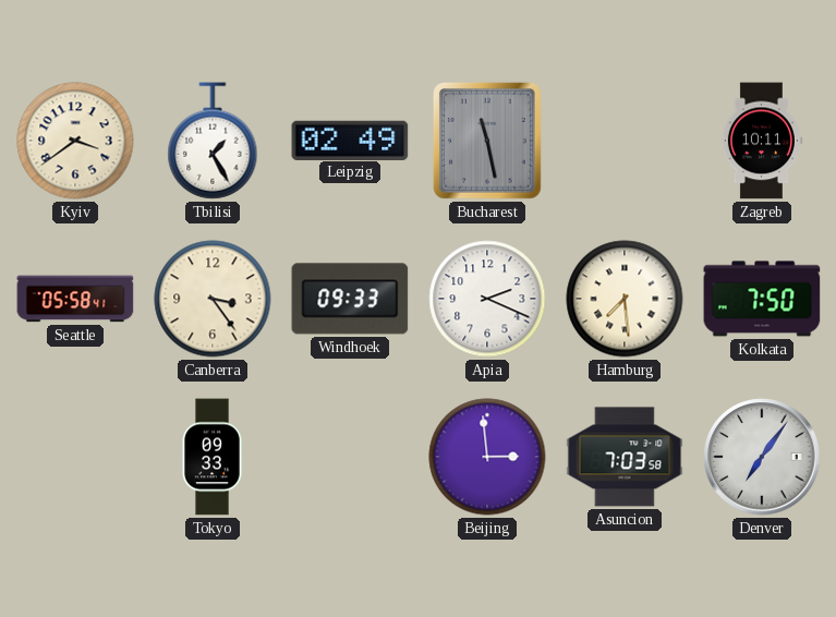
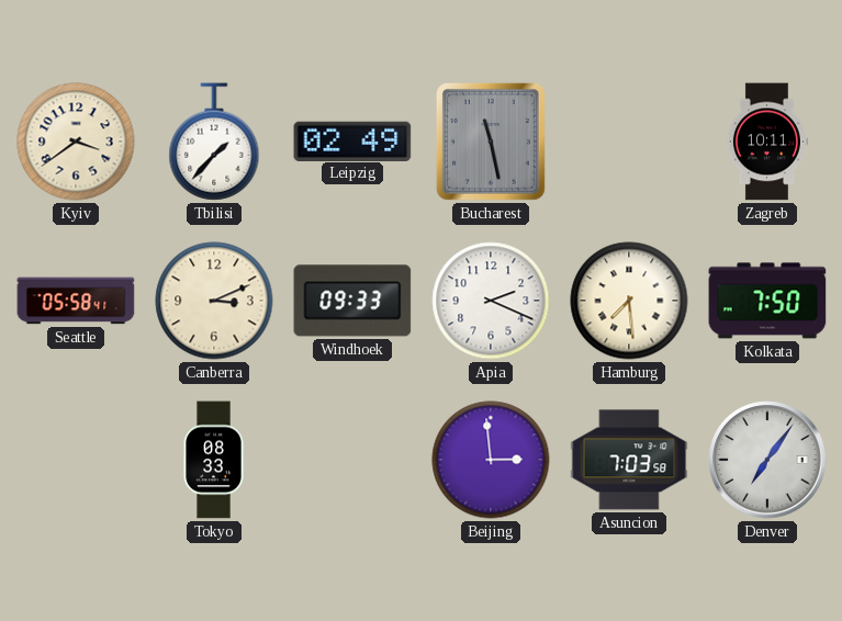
Tbilisi: 1:25 -> 1:37
Canberra: 3:24 -> 3:11
Tokyo: 09:33 -> 08:33
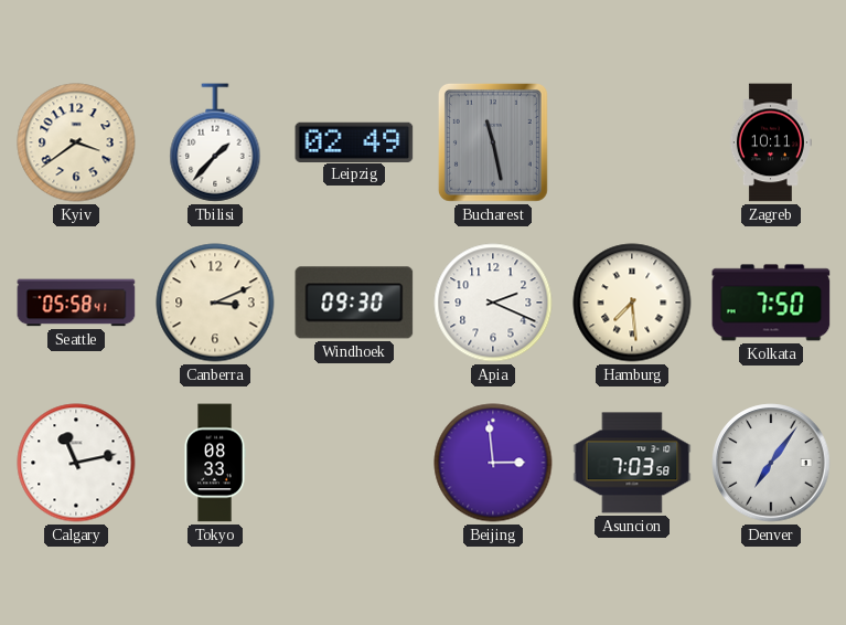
Windhoek: 09:33 -> 09:30
Calgary: none -> 11:13
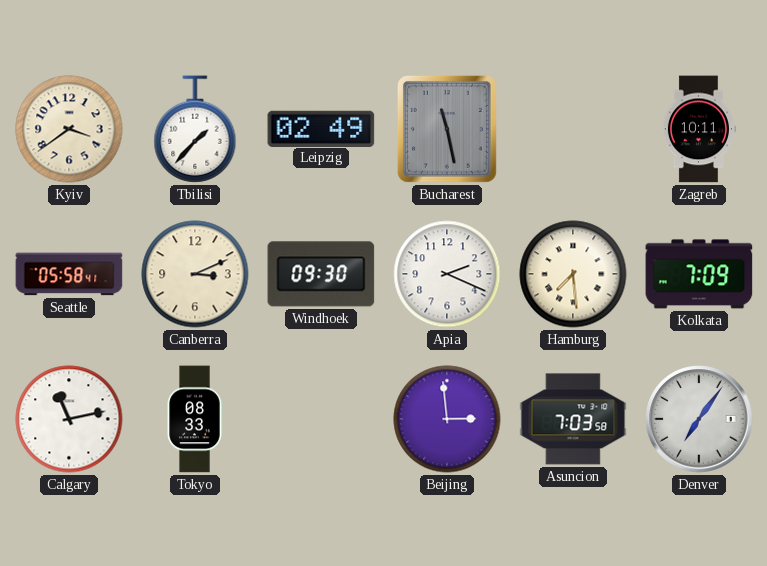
Kolkata: 7:50 -> 7:09
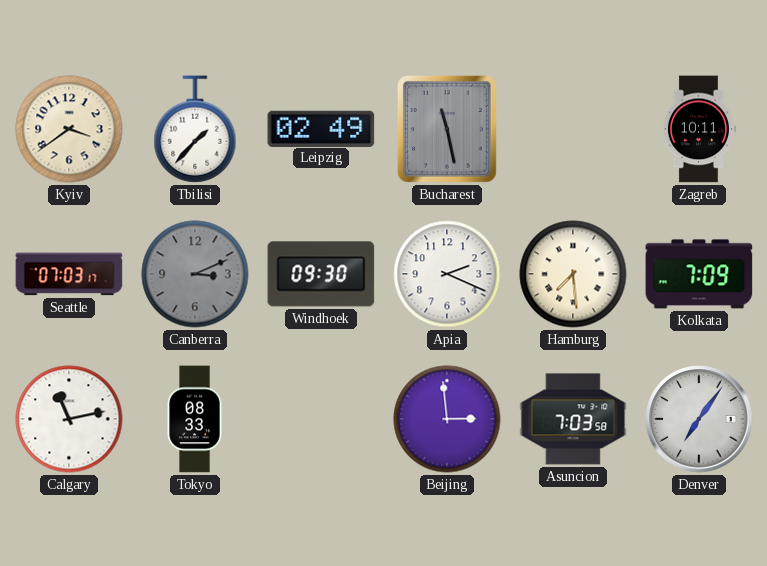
Seattle: 05:58 -> 07:03
Canberra dial: cream -> grey
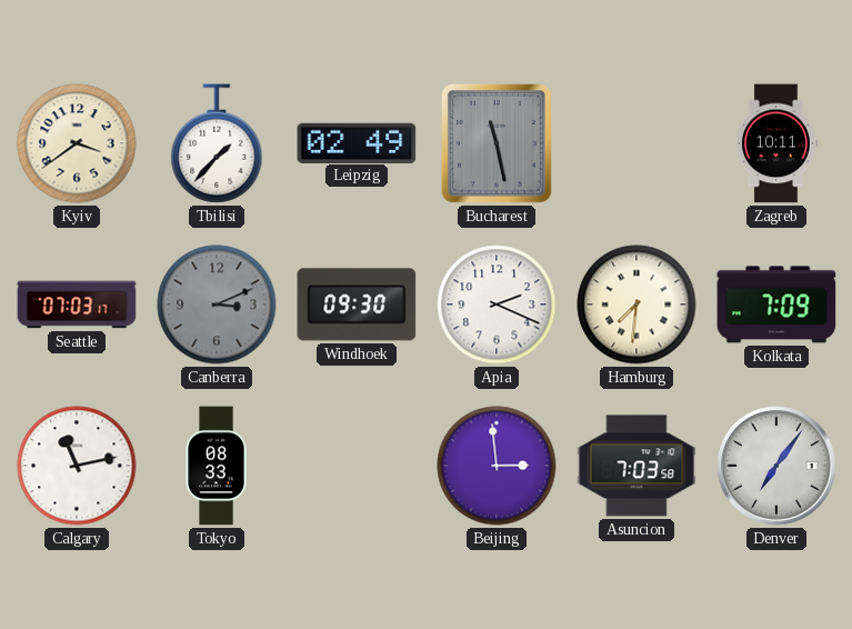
Hamburg: 7:29 -> 7:31
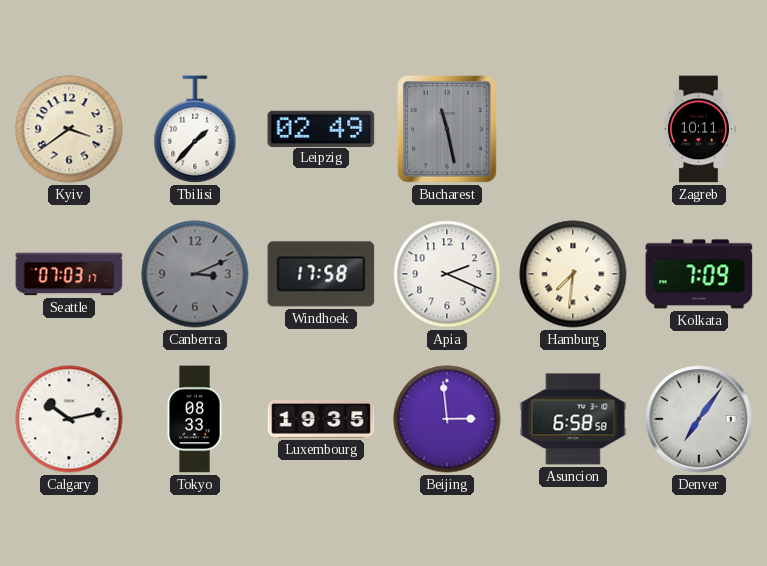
Windhoek: 09:30 -> 17:58
Calgary: 11:13 -> 10:13
Luxembourg: none -> 19:35
Asuncion: 7:03 -> 6:58
